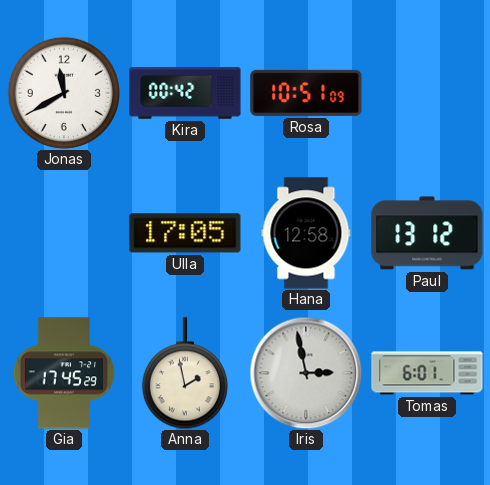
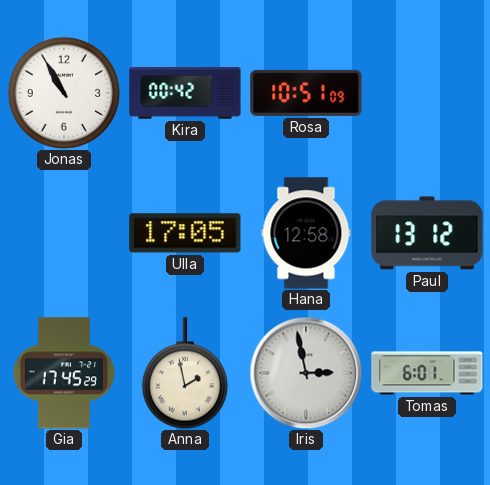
Jonas: 11:40 -> 10:55
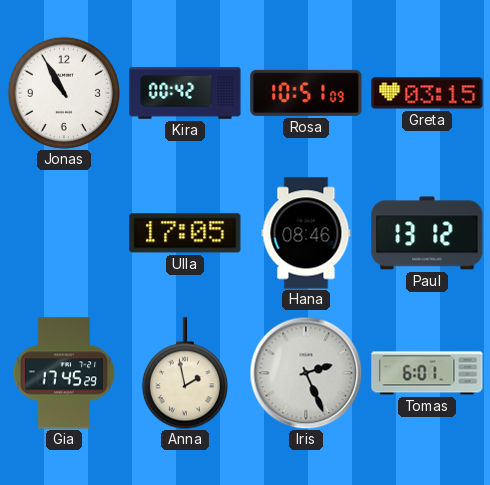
Greta: none -> 03:15
Hana: 12:58 -> 08:46
Iris: 2:58 -> 2:26
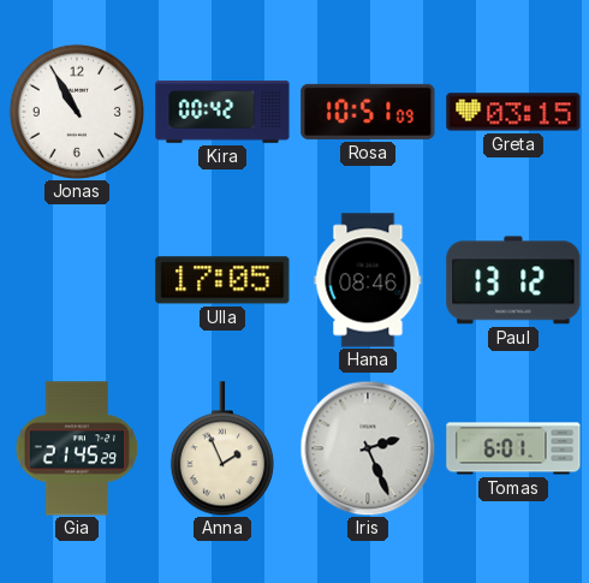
Gia: 17:45 -> 21:45
Anna: 1:58 -> 1:56
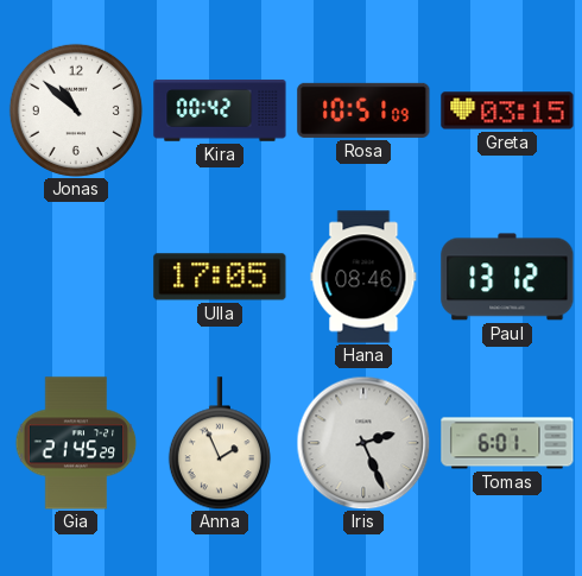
Jonas: 10:55 -> 10:52
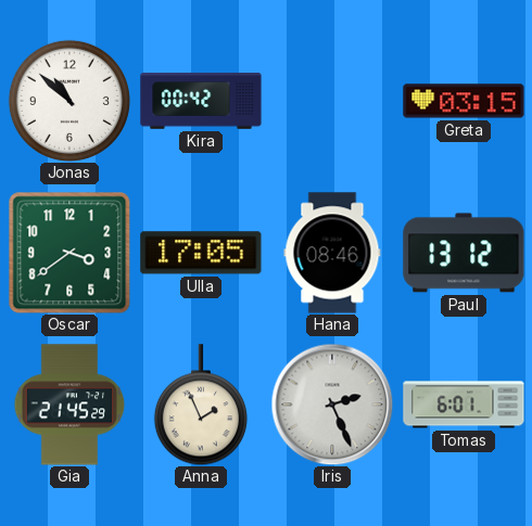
Rosa: 10:51 -> none
Oscar: none -> 3:39
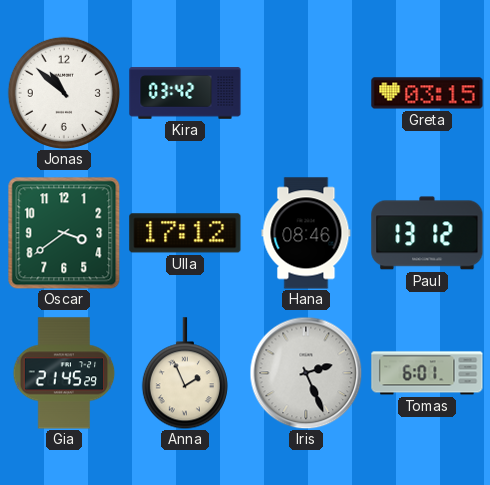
Kira: 00:42 -> 03:42
Ulla: 17:05 -> 17:12
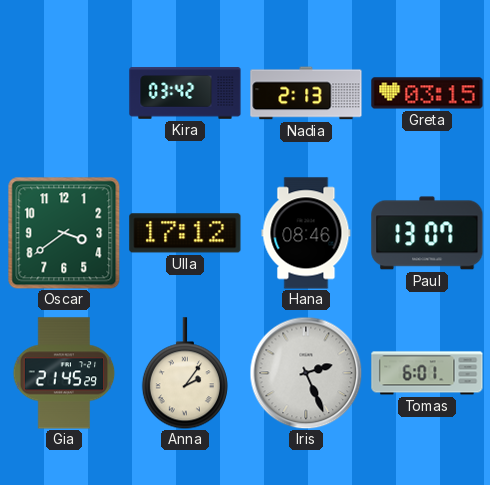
Jonas: 10:52 -> none
Nadia: none -> 2:13
Paul: 13:12 -> 13:07
Anna: 1:56 -> 2:06
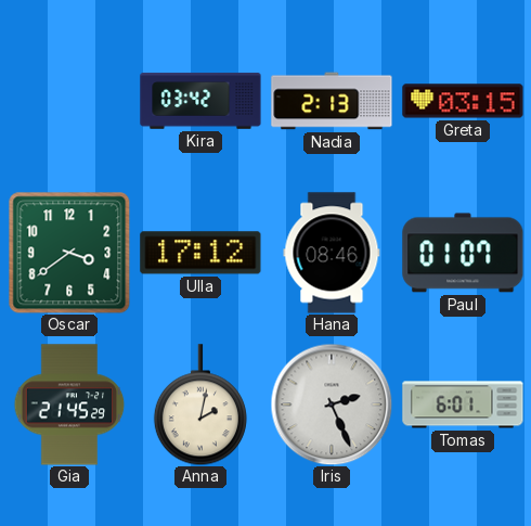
Paul: 13:07 -> 01:07
Anna: 2:06 -> 2:02
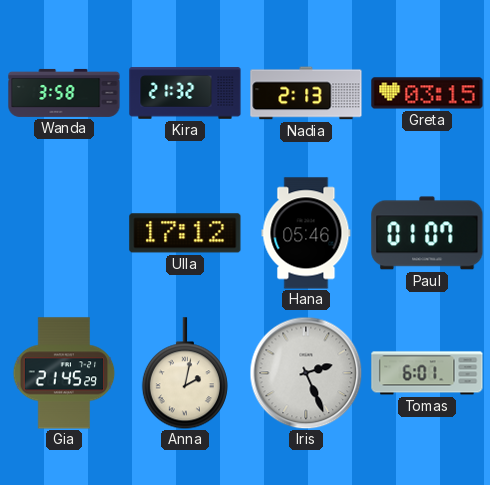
Wanda: none -> 3:58
Kira: 03:42 -> 21:32
Oscar: 3:39 -> none
Hana: 08:46 -> 05:46
